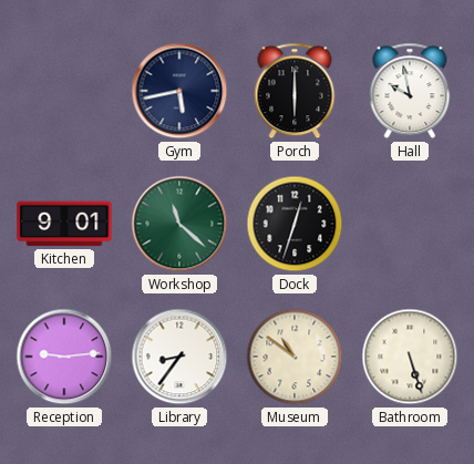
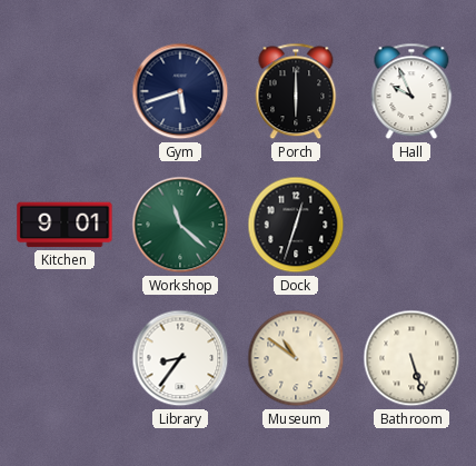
Gym: 5:43 -> 5:42
Hall: 9:58 -> 9:56
Reception: 9:14 -> none
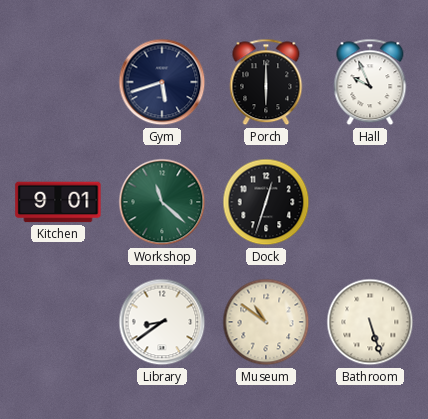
Library: 8:36 -> 8:39
